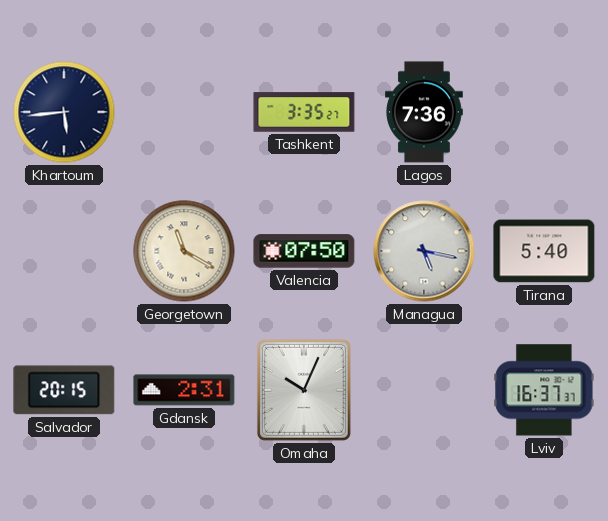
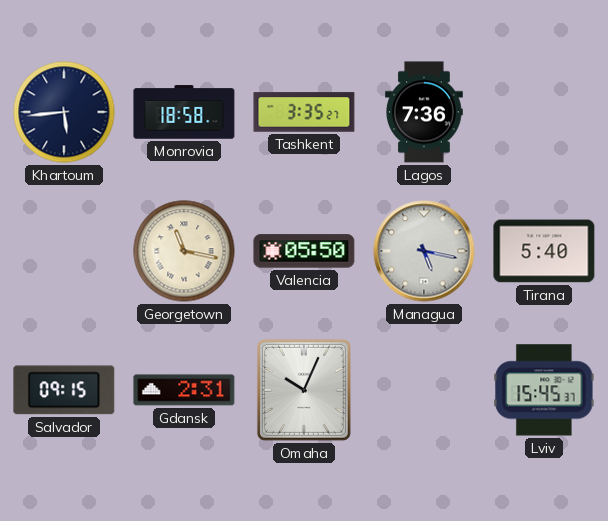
Monrovia: none -> 18:58
Georgetown: 11:20 -> 11:17
Valencia: 07:50 -> 05:50
Salvador: 20:15 -> 09:15
Lviv: 16:37 -> 15:45
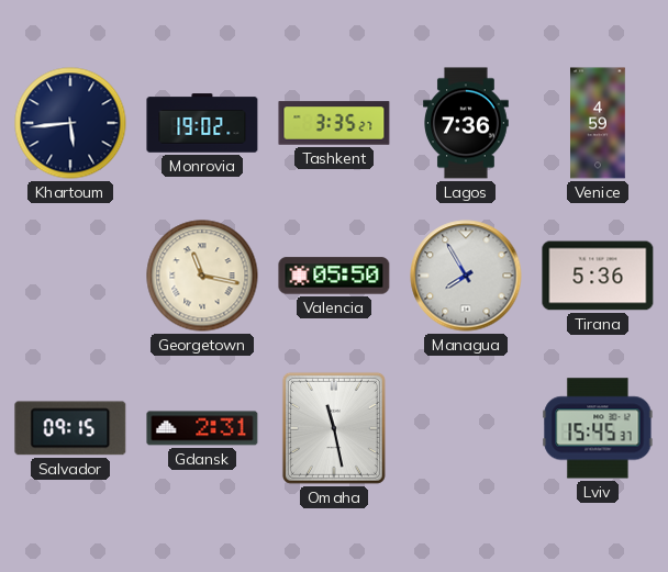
Monrovia: 18:58 -> 19:02
Venice: none -> 4:59
Managua: 5:17 -> 7:55
Tirana: 5:40 -> 5:36
Omaha: 10:04 -> 11:28
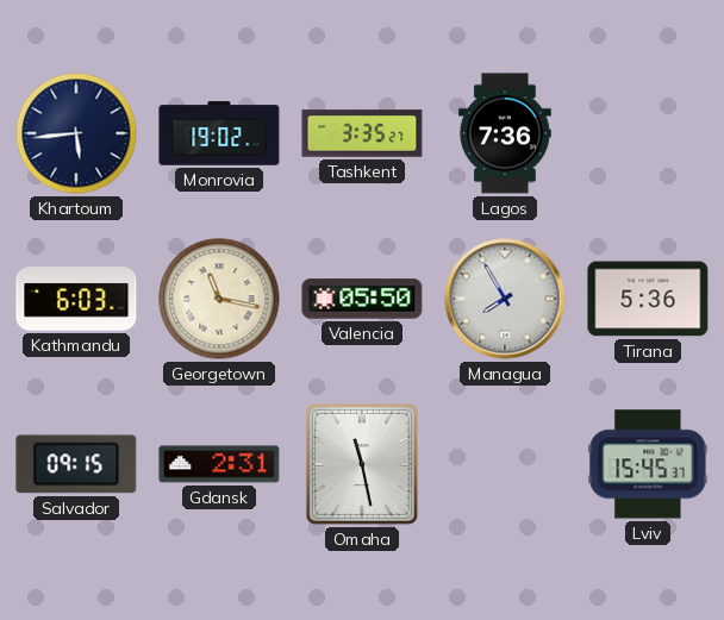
Venice: 4:59 -> none
Kathmandu: none -> 6:03
